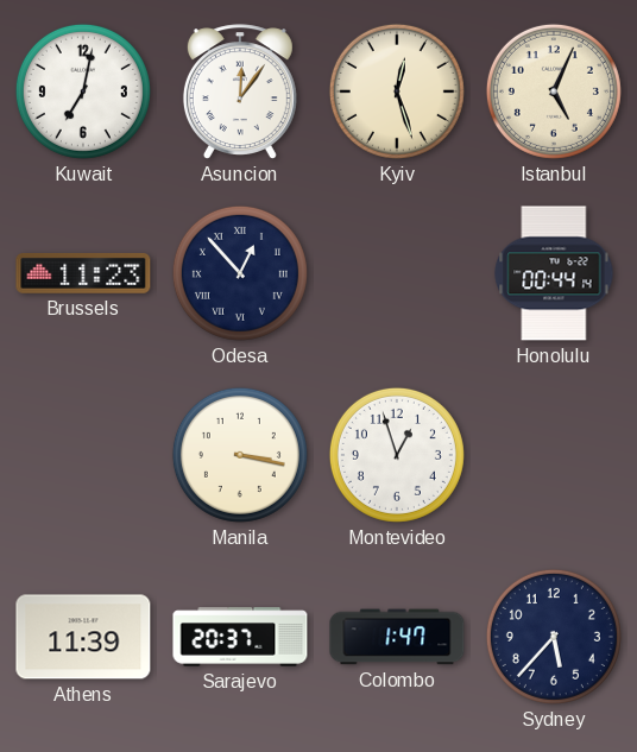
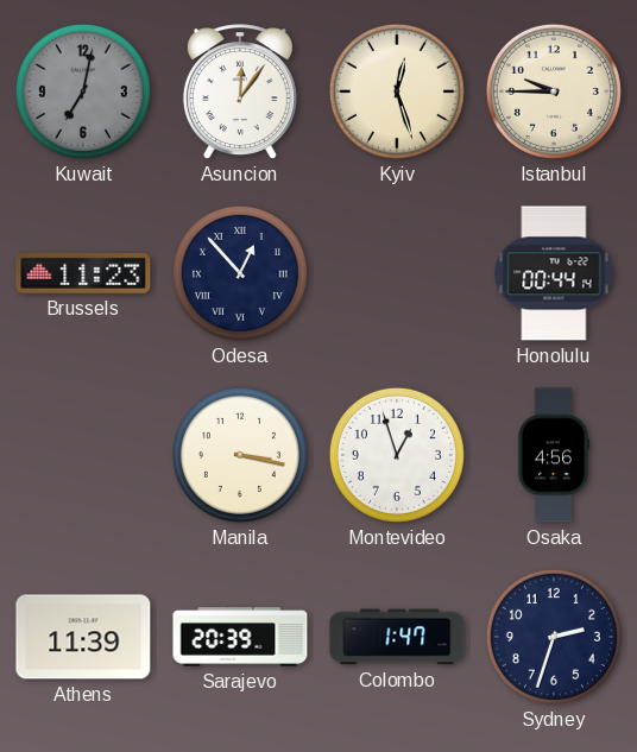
Kuwait dial: white -> grey
Istanbul: 5:04 -> 9:45
Osaka: none -> 4:56
Sarajevo: 20:37 -> 20:39
Sydney: 5:37 -> 2:33
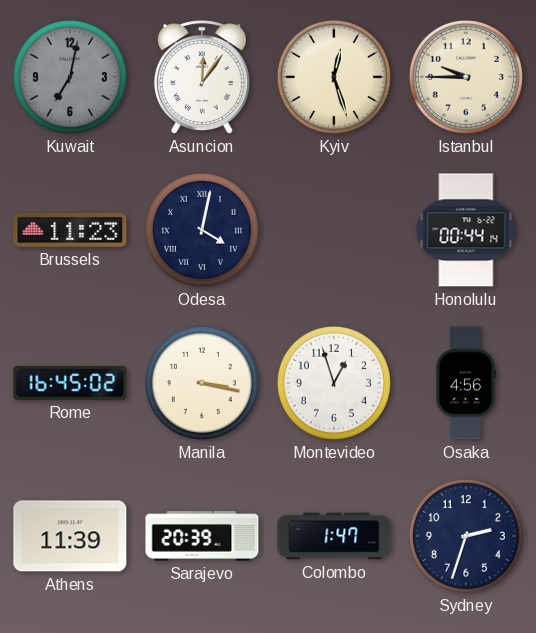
Odesa: 12:53 -> 4:02
Rome: none -> 16:45
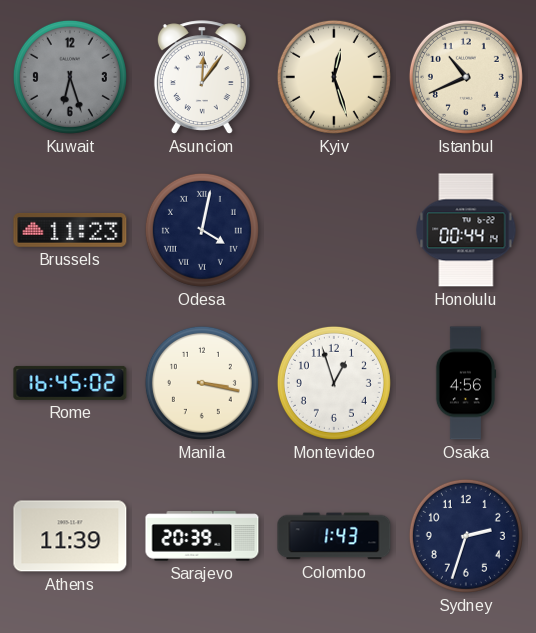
Kuwait: 7:02 -> 6:27
Istanbul: 9:45 -> 10:41
Colombo: 1:47 -> 1:43
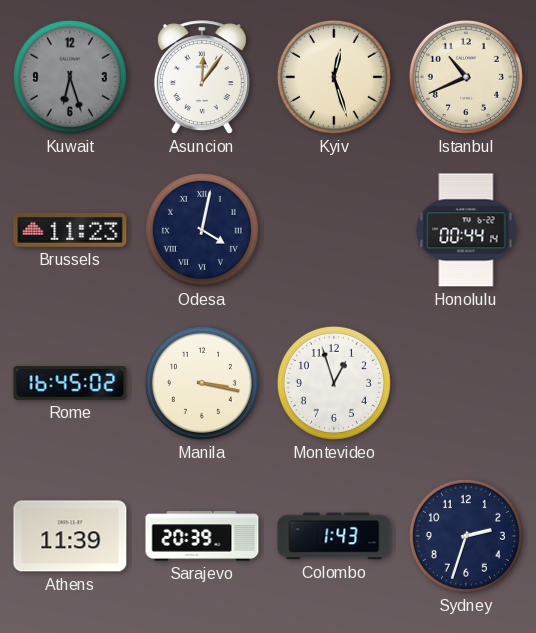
Osaka: 4:56 -> none
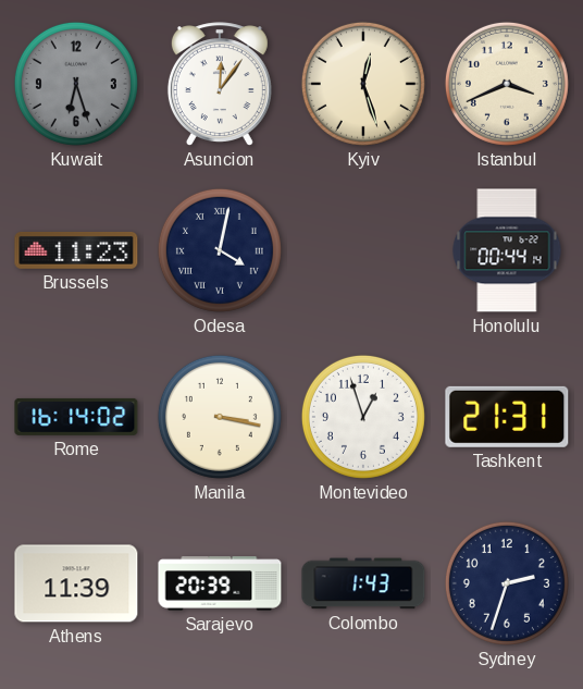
Istanbul: 10:41 -> 3:41
Rome: 16:45 -> 16:14
Tashkent: none -> 21:31
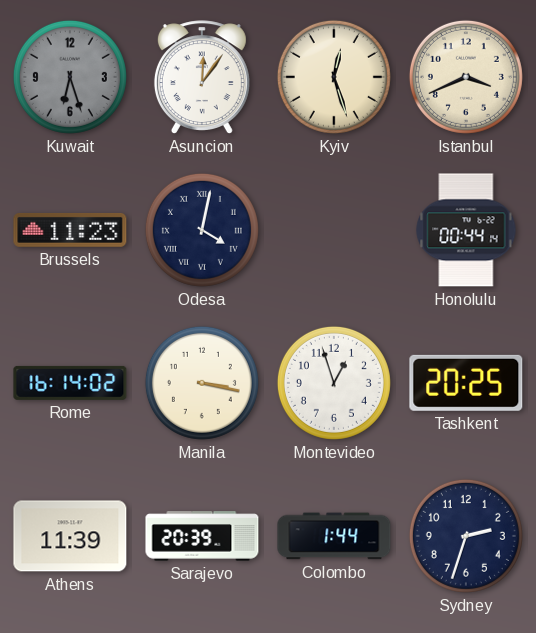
Tashkent: 21:31 -> 20:25
Colombo: 1:43 -> 1:44
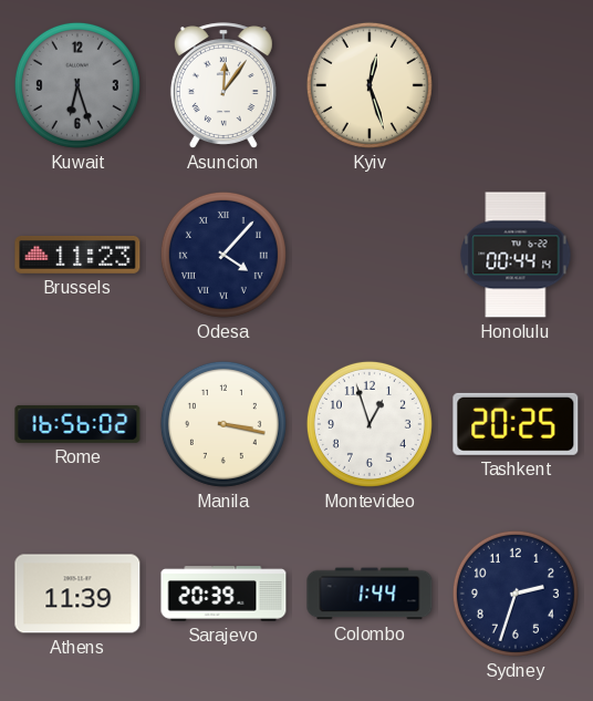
Istanbul: 3:41 -> none
Odesa: 4:02 -> 4:07
Rome: 16:14 -> 16:56
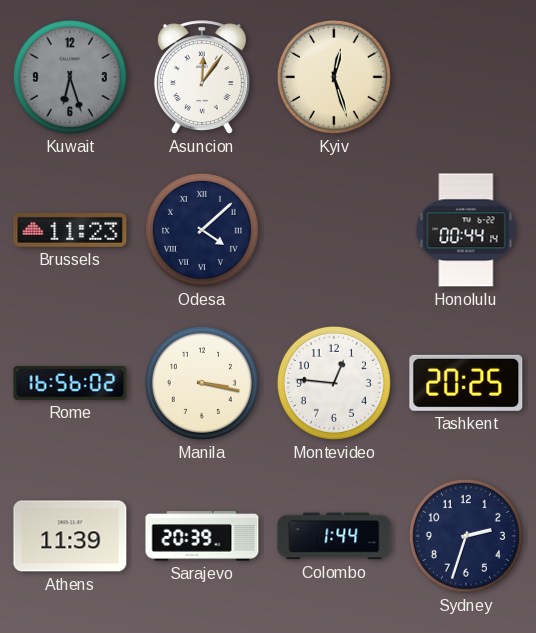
Odesa: 4:07 -> 4:08
Montevideo: 12:57 -> 12:46
